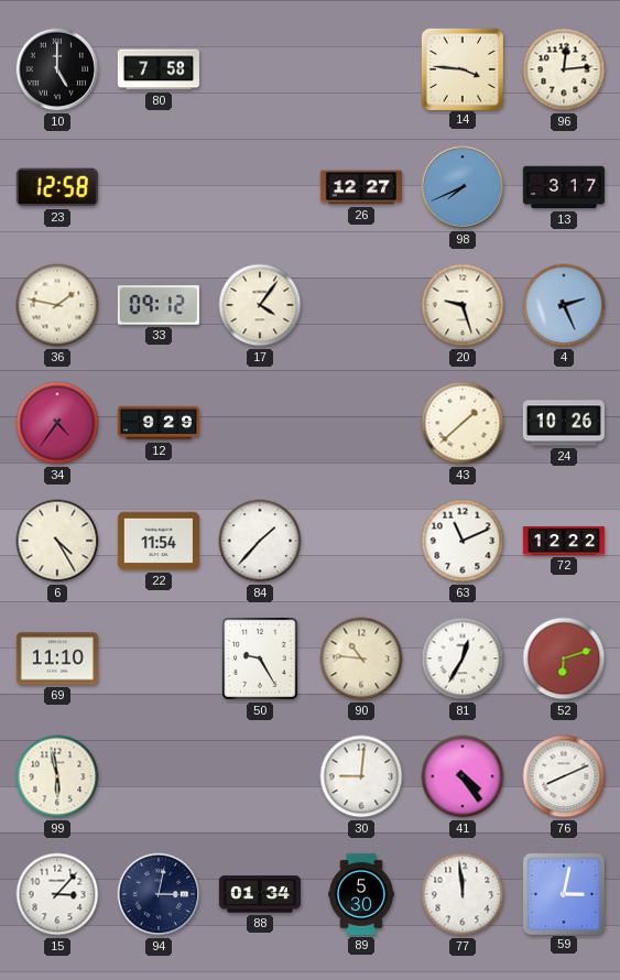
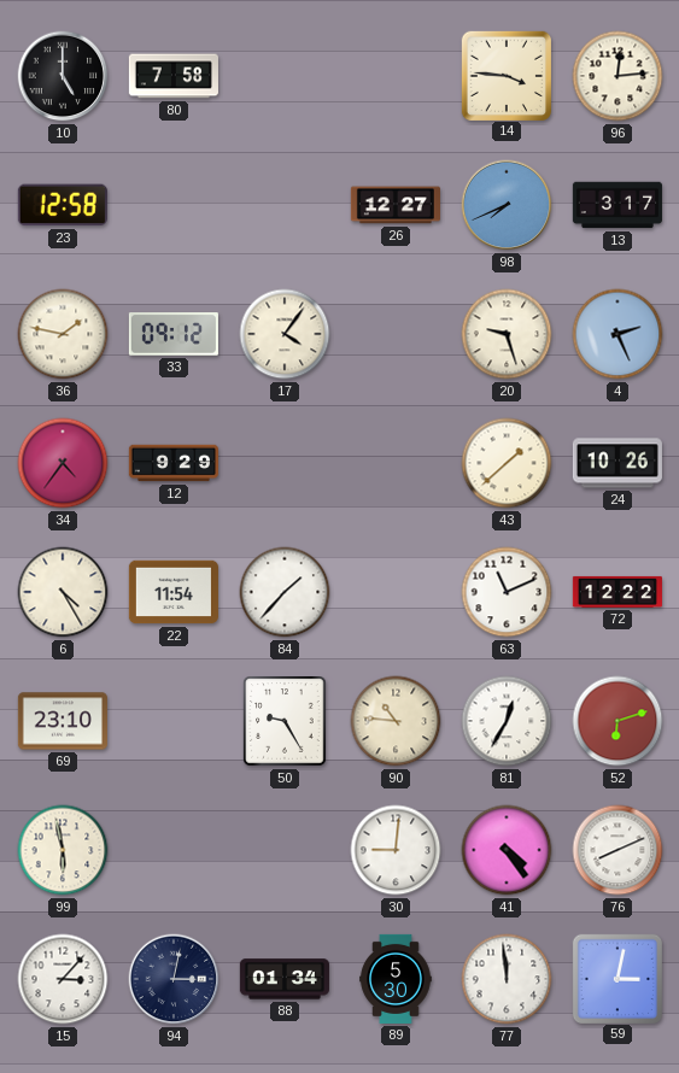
69: 11:10 -> 23:10
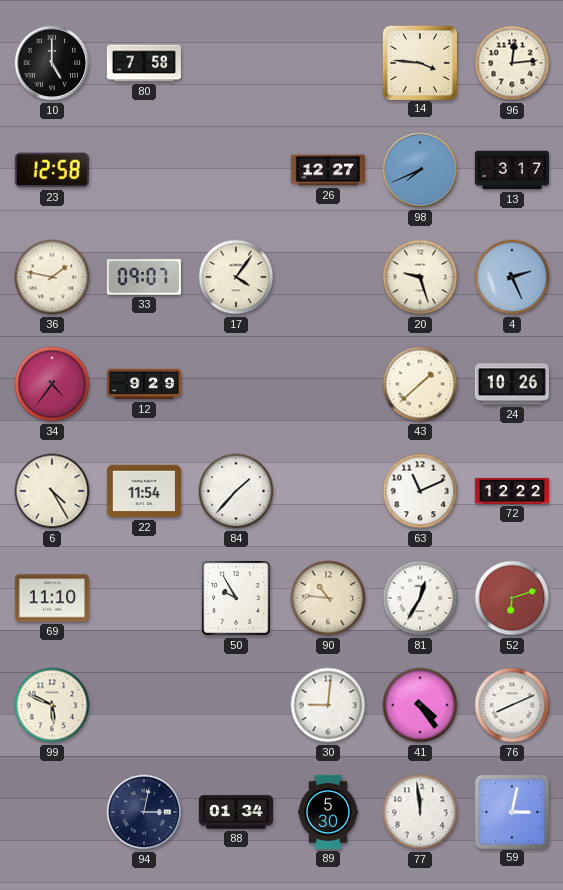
33: 09:12 -> 09:07
69: 23:10 -> 11:10
50: 9:25 -> 9:55
99: 5:58 -> 5:49
15: 3:07 -> none
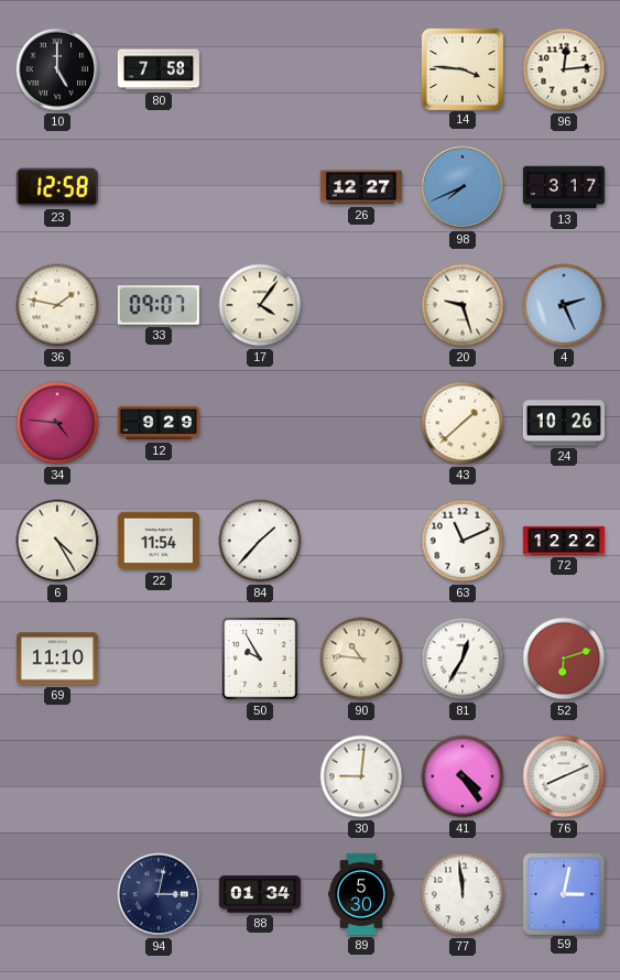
34: 4:36 -> 4:46
99: 5:49 -> none
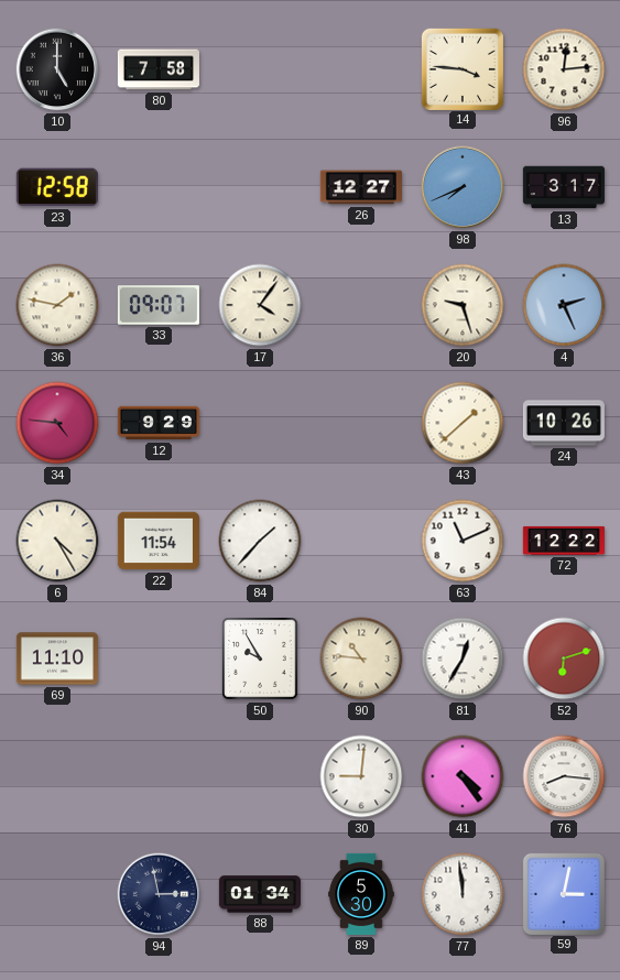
76: 8:11 -> 8:16
94: 3:02 -> 2:58
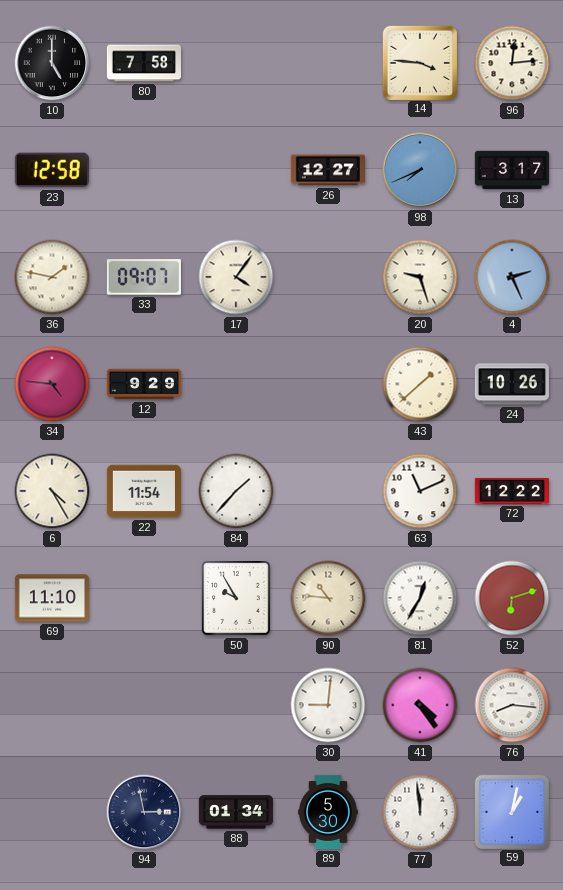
59: 3:02 -> 1:02
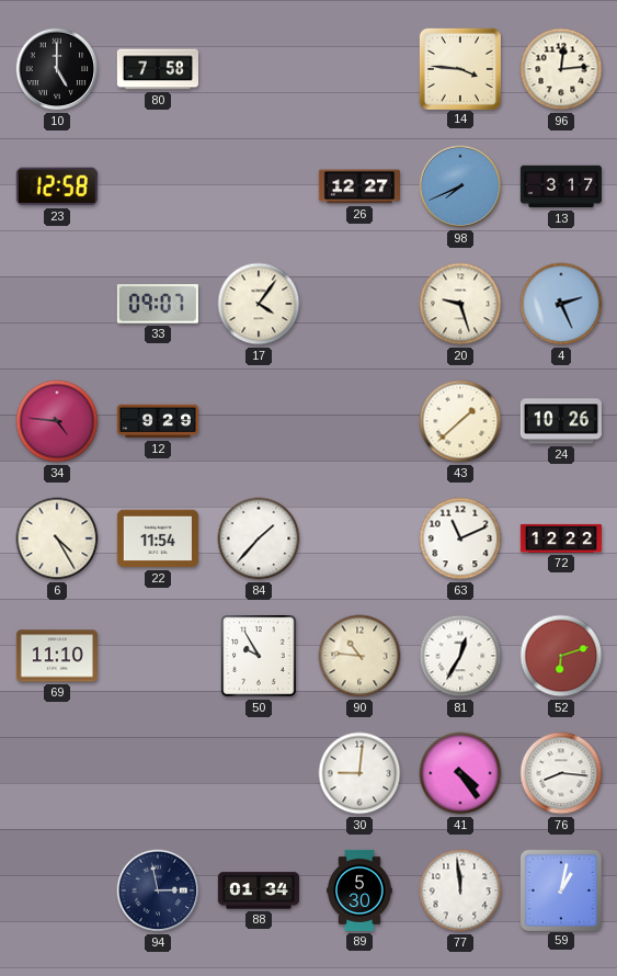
36: 1:47 -> none
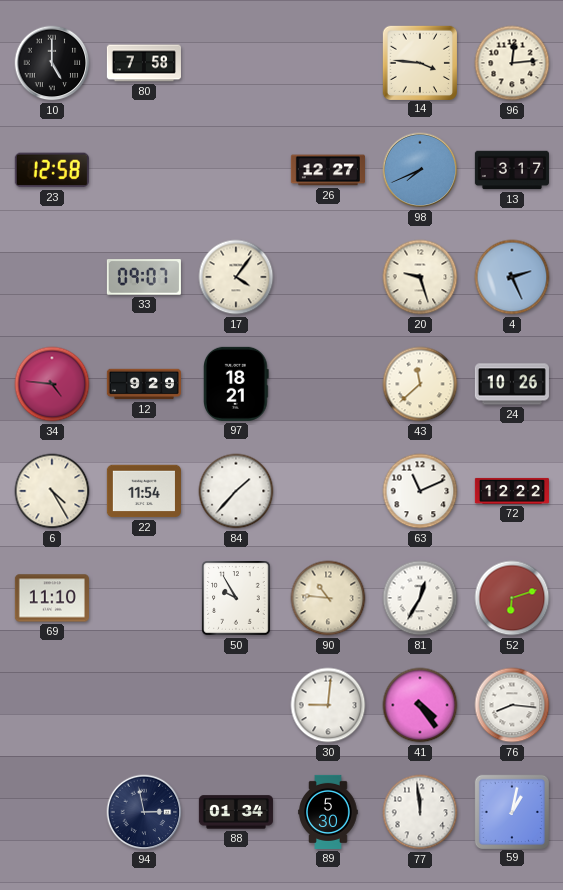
97: none -> 18:21
43: 1:38 -> 11:38
